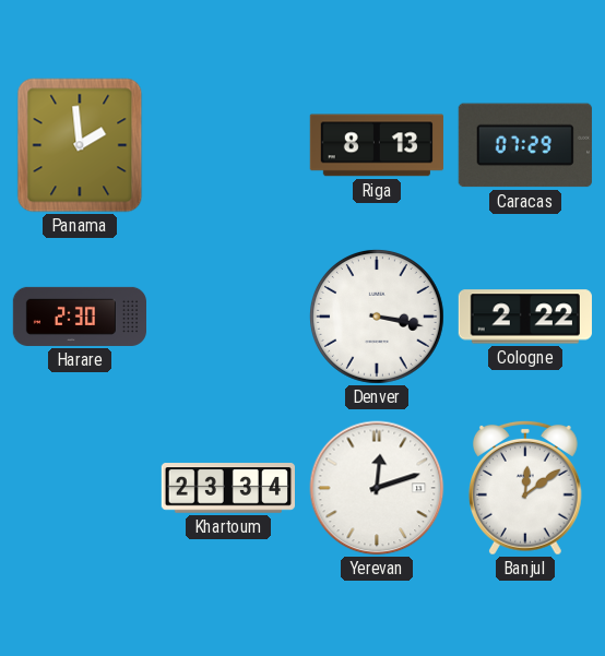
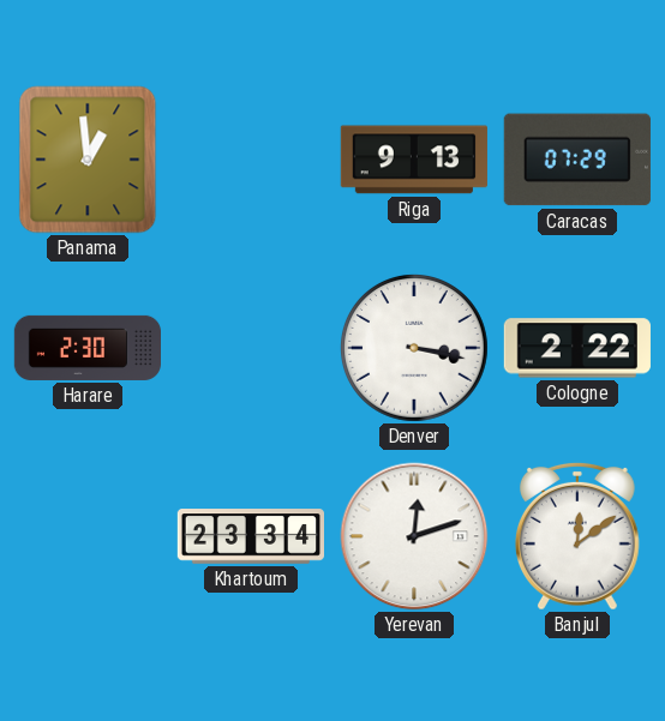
Panama: 1:59 -> 12:59
Riga: 8:13 -> 9:13
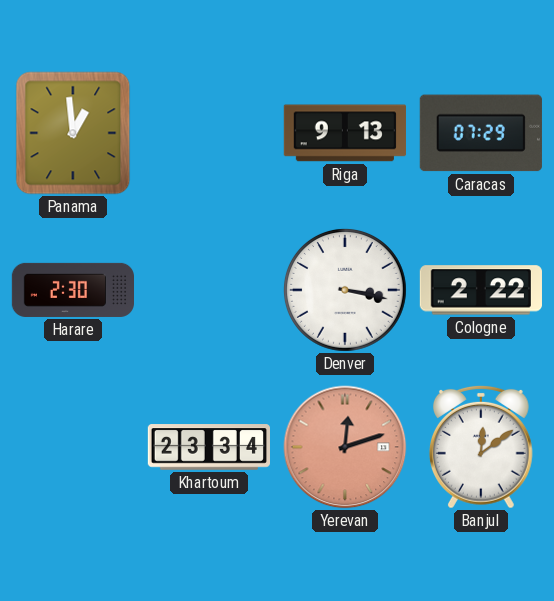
Yerevan dial: white -> salmon
